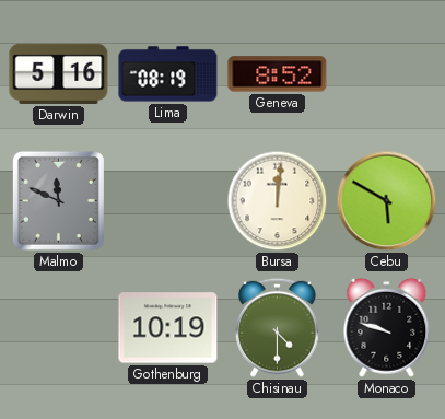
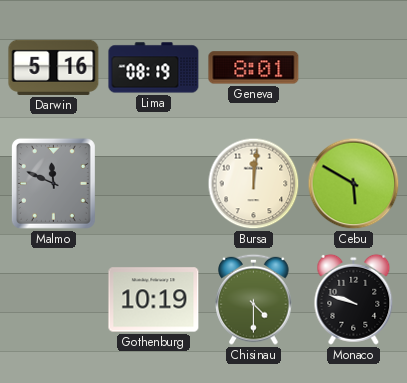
Geneva: 8:52 -> 8:01
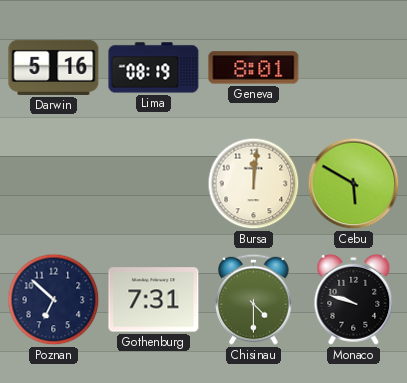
Malmo: 11:49 -> none
Poznan: none -> 6:52
Gothenburg: 10:19 -> 7:31
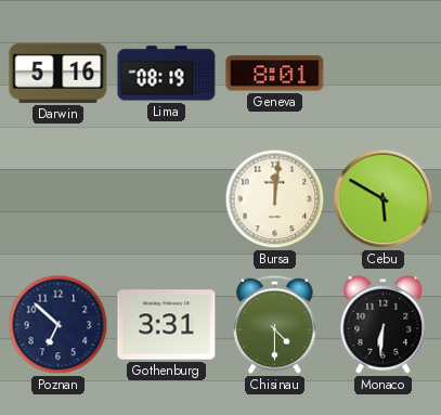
Gothenburg: 7:31 -> 3:31
Monaco: 9:48 -> 6:31
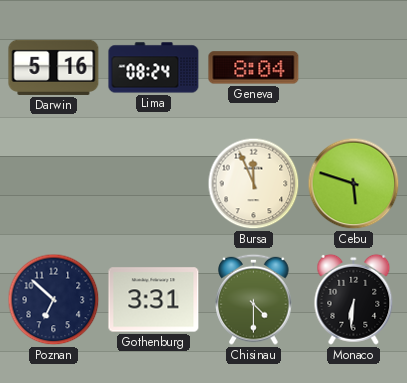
Lima: 08:19 -> 08:24
Geneva: 8:01 -> 8:04
Bursa: 12:01 -> 11:56
Cebu: 5:50 -> 5:48
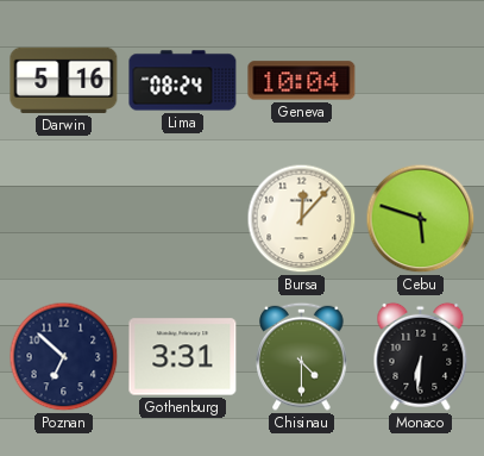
Geneva: 8:04 -> 10:04
Bursa: 11:56 -> 12:07
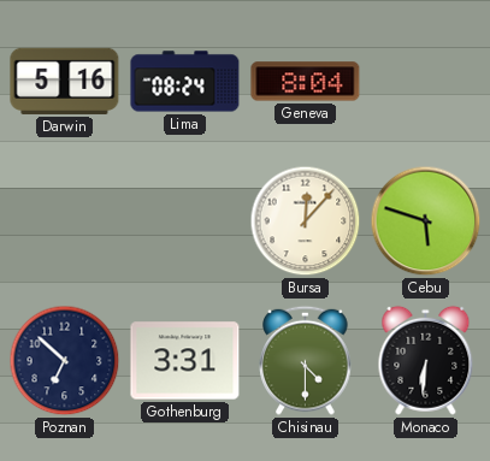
Geneva: 10:04 -> 8:04
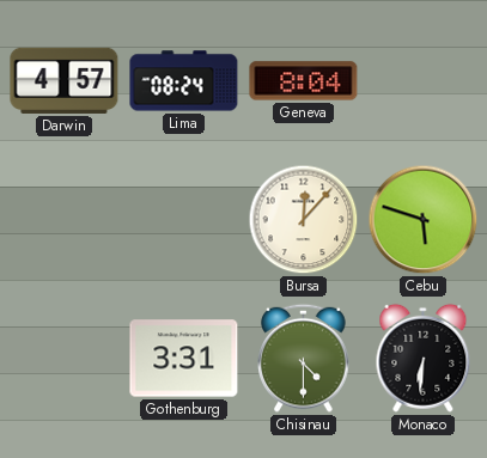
Darwin: 5:16 -> 4:57
Poznan: 6:52 -> none
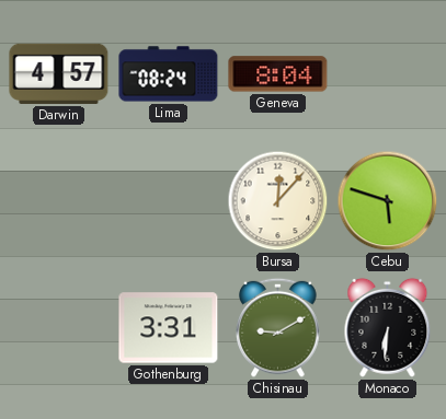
Chisinau: 4:30 -> 9:10
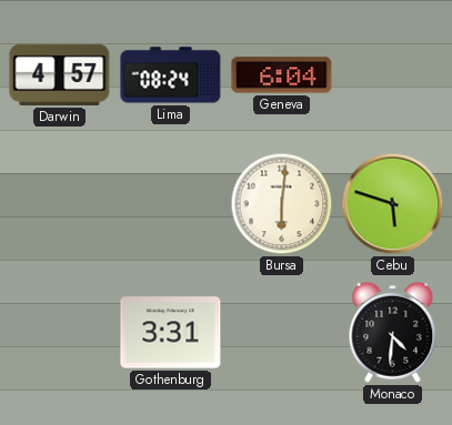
Geneva: 8:04 -> 6:04
Bursa: 12:07 -> 6:01
Chisinau: 9:10 -> none
Monaco: 6:31 -> 4:31
